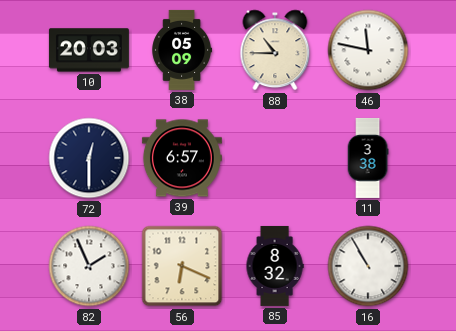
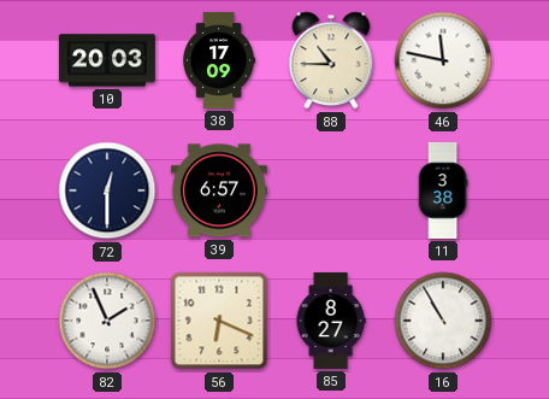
38: 05:09 -> 17:09
85: 8:32 -> 8:27
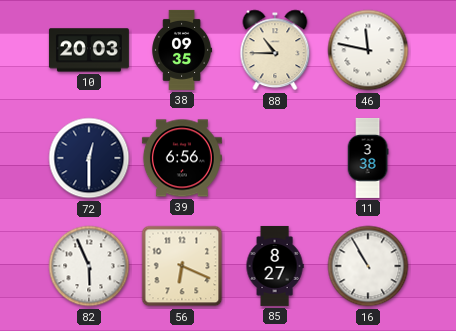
38: 17:09 -> 09:35
39: 6:57 -> 6:56
82: 1:56 -> 5:56
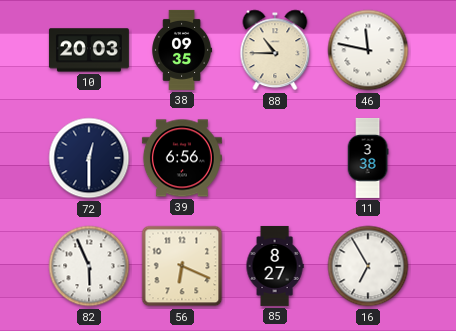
16: 10:55 -> 6:55
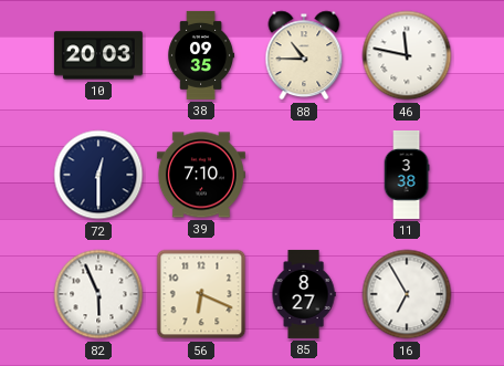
39: 6:56 -> 7:10
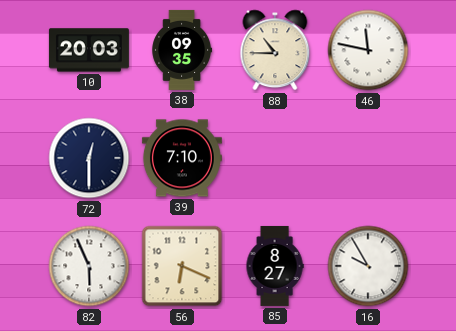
11: 3:38 -> none
16: 6:55 -> 9:55
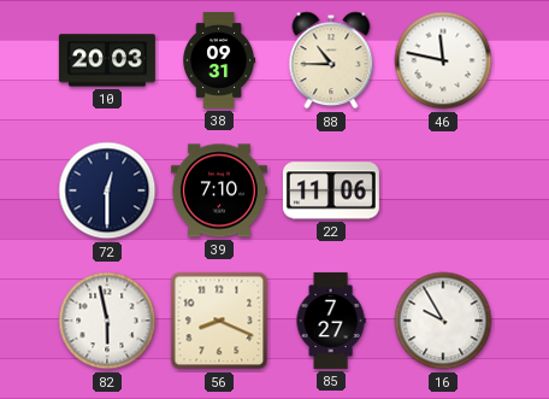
38: 09:35 -> 09:31
22: none -> 11:06
82: 5:56 -> 5:58
56: 6:19 -> 8:19
85: 8:27 -> 7:27
